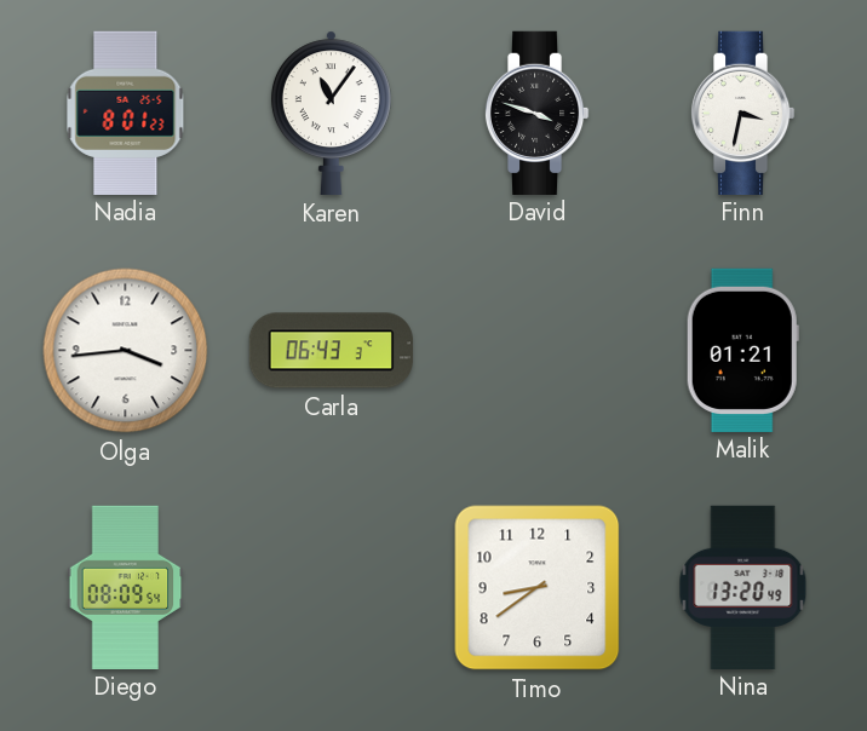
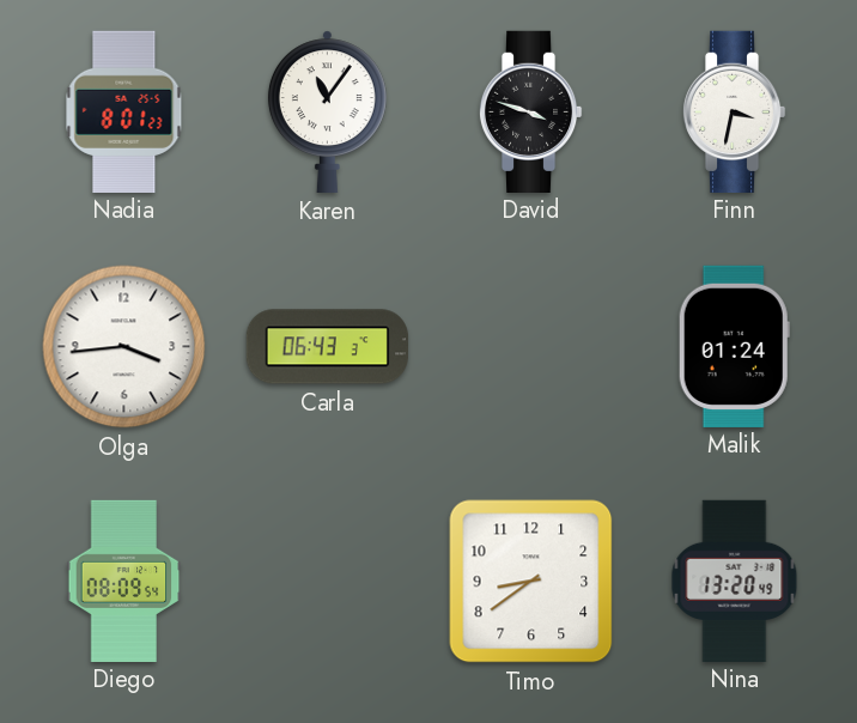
Malik: 01:21 -> 01:24
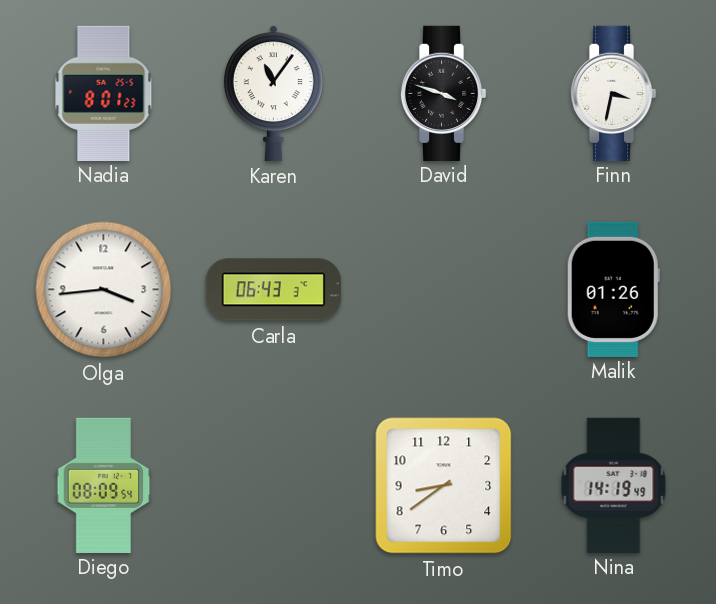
Malik: 01:24 -> 01:26
Nina: 13:20 -> 14:19
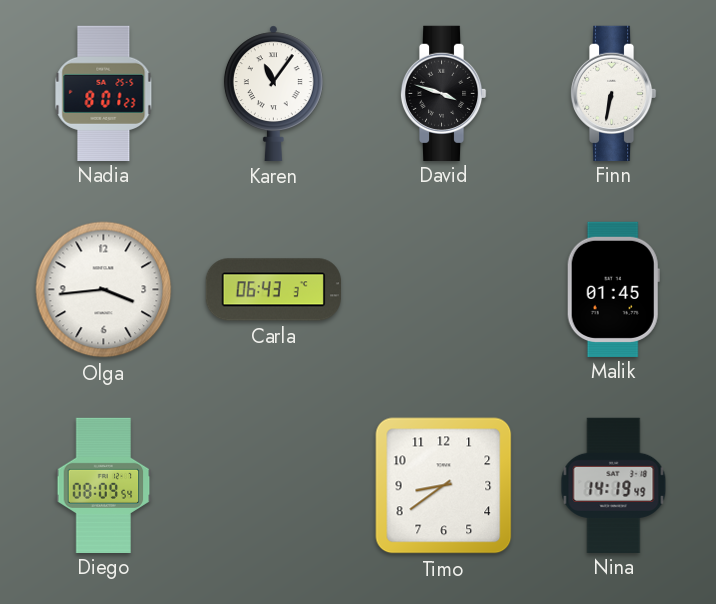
Finn: 3:32 -> 6:32
Malik: 01:26 -> 01:45
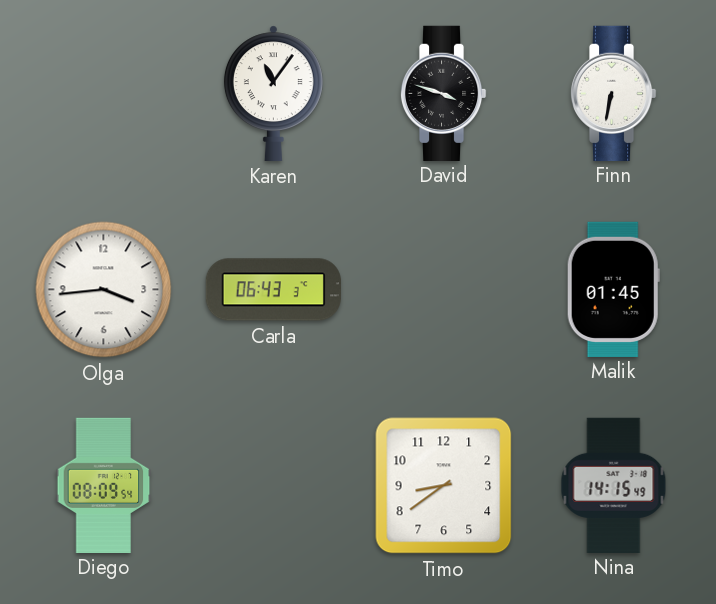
Nadia: 8:01 -> none
Nina: 14:19 -> 14:15
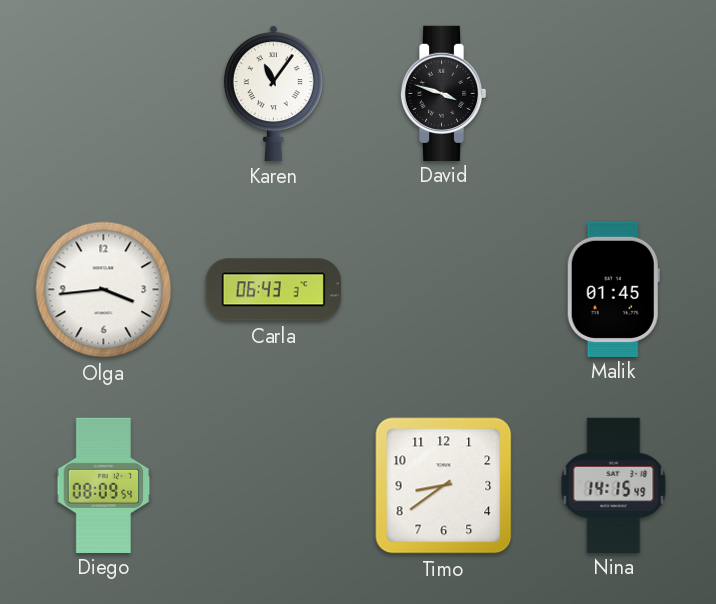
Finn: 6:32 -> none
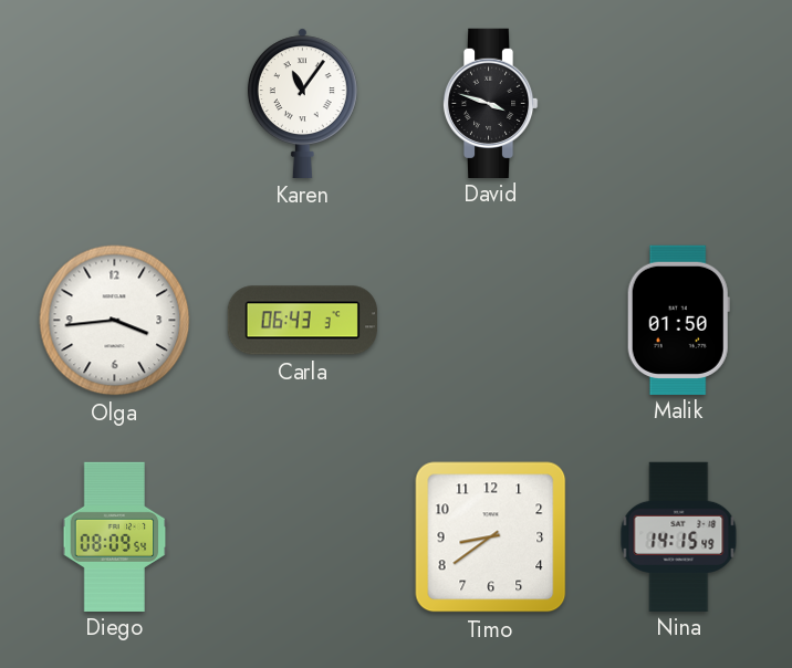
Malik: 01:45 -> 01:50
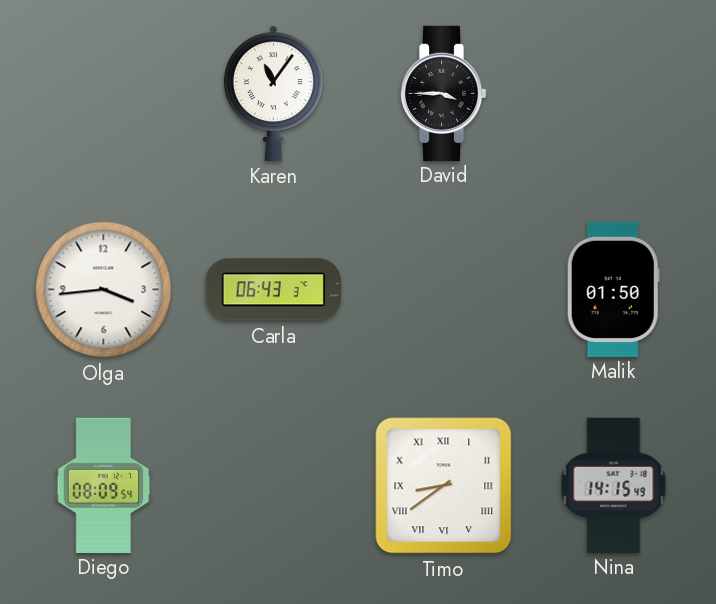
David: 3:48 -> 3:45
Timo numerals: Arabic -> Roman
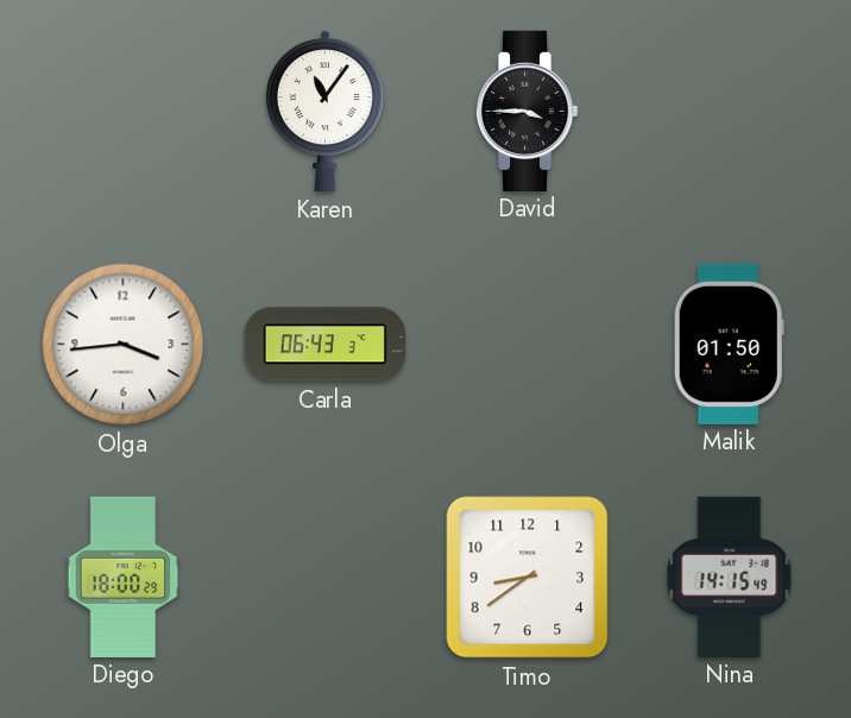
Diego: 08:09 -> 18:00
Timo numerals: Roman -> Arabic
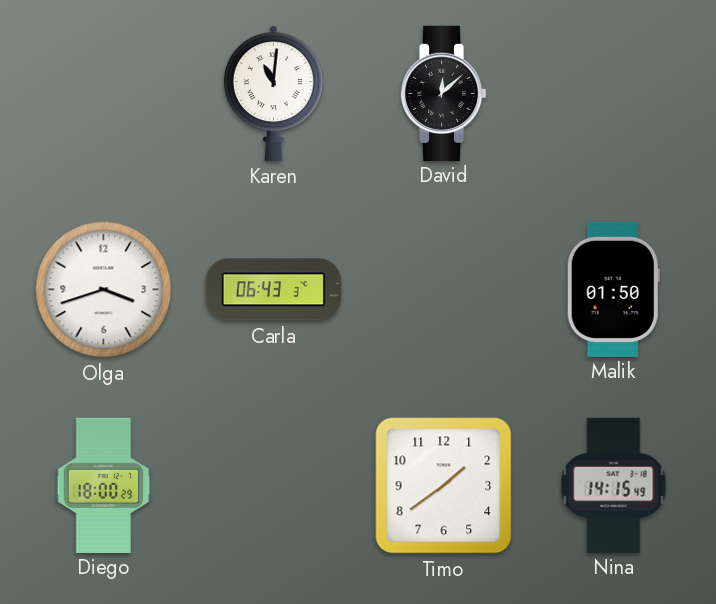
Karen: 11:06 -> 11:01
David: 3:45 -> 12:08
Olga: 3:44 -> 3:42
Timo: 8:39 -> 1:39
